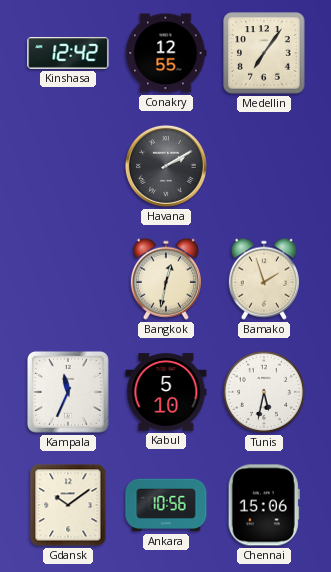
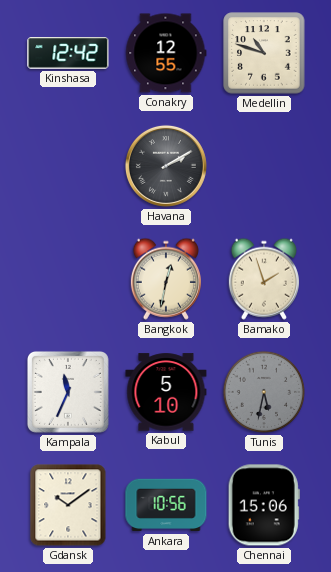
Medellin: 7:06 -> 10:48
Tunis dial: white -> grey
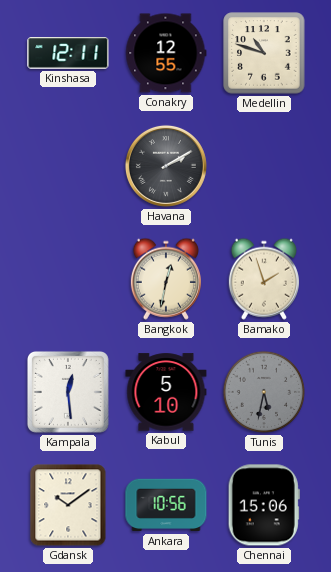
Kinshasa: 12:42 -> 12:11
Kampala: 11:34 -> 12:29
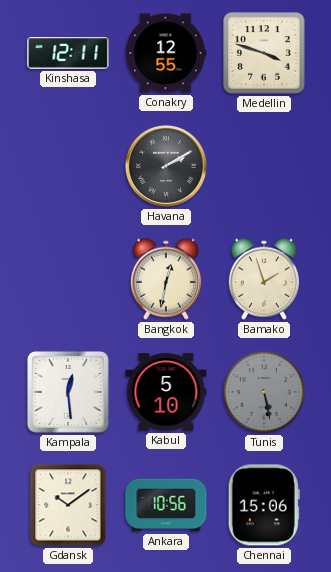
Medellin: 10:48 -> 3:48
Tunis: 5:32 -> 5:28
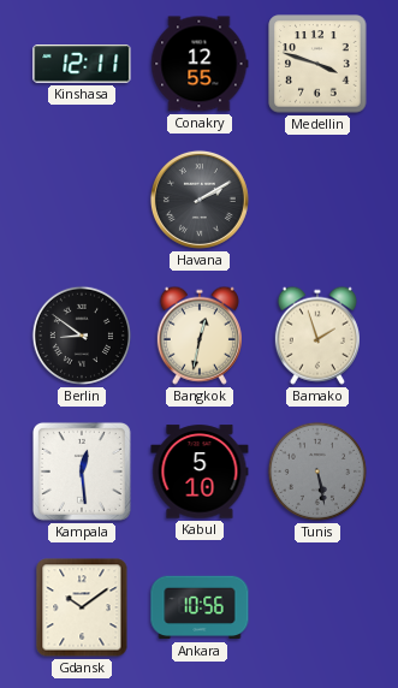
Berlin: none -> 8:51
Chennai: 15:06 -> none
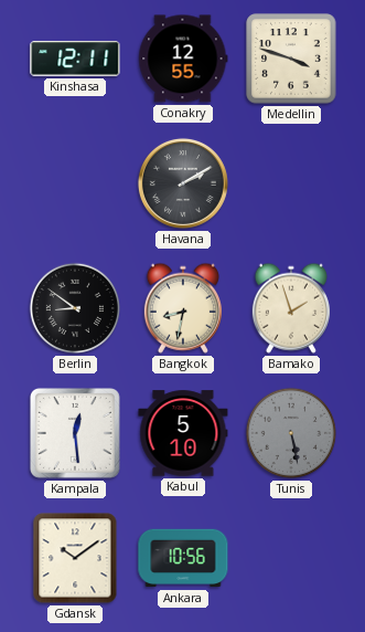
Bangkok: 12:32 -> 8:32
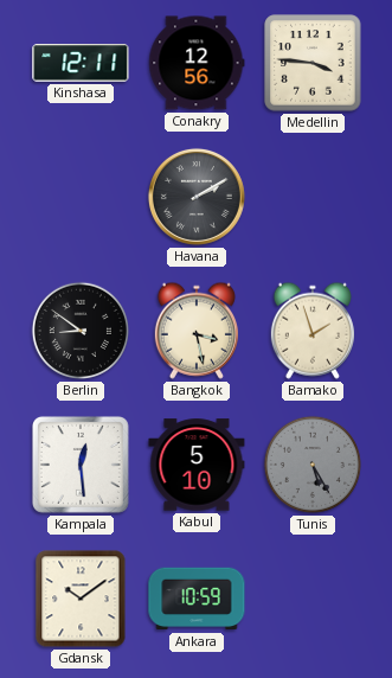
Conakry: 12:55 -> 12:56
Medellin: 3:48 -> 3:46
Bangkok: 8:32 -> 3:28
Tunis: 5:28 -> 5:25
Ankara: 10:56 -> 10:59
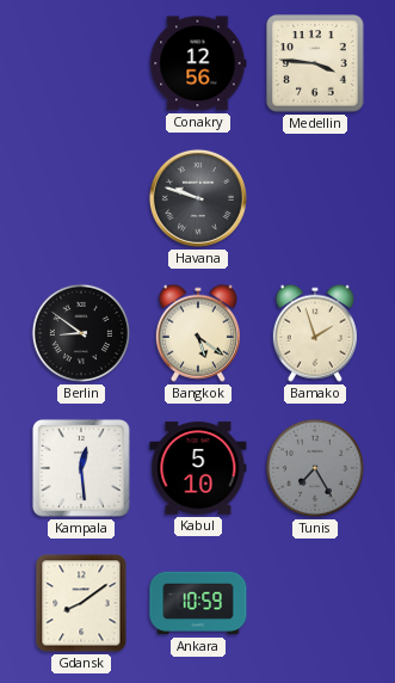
Kinshasa: 12:11 -> none
Havana: 2:10 -> 9:48
Bangkok: 3:28 -> 5:21
Tunis: 5:25 -> 7:25
Gdansk: 10:09 -> 8:09
